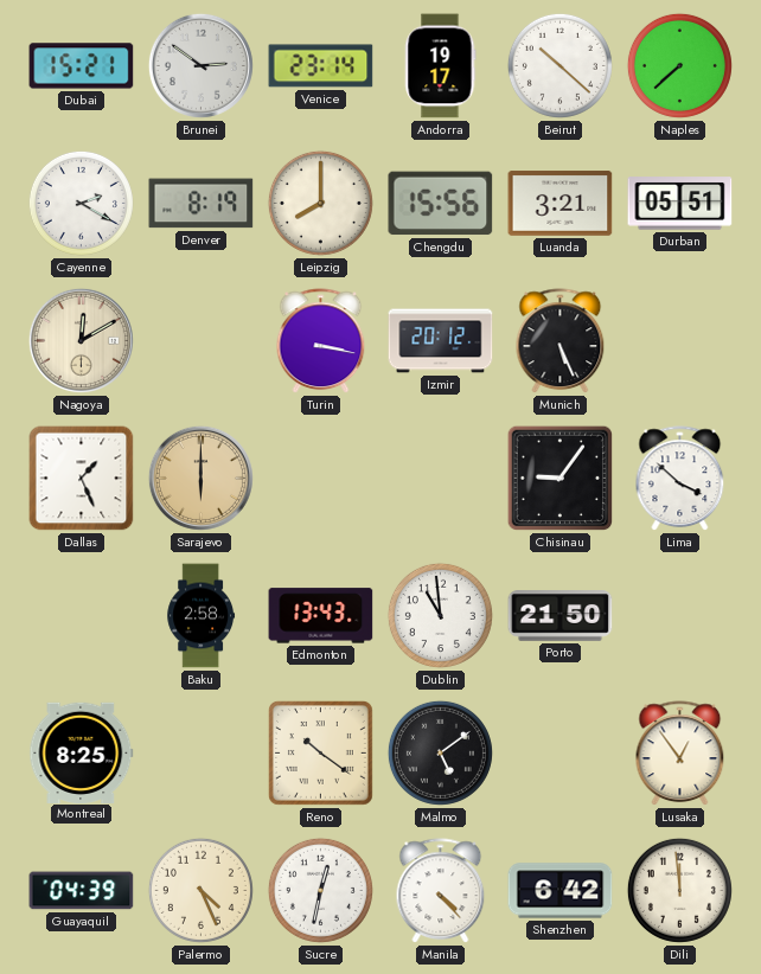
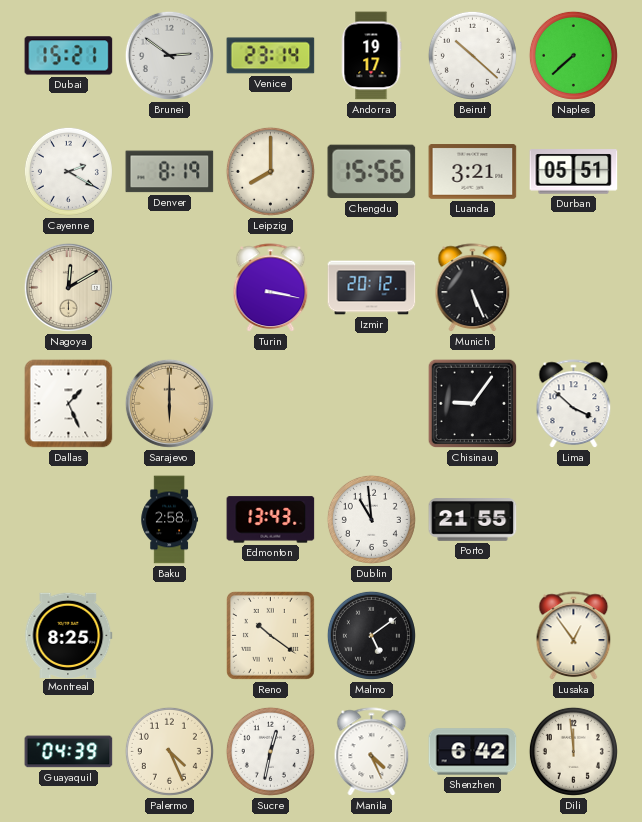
Porto: 21:50 -> 21:55
Manila: 4:23 -> 4:26
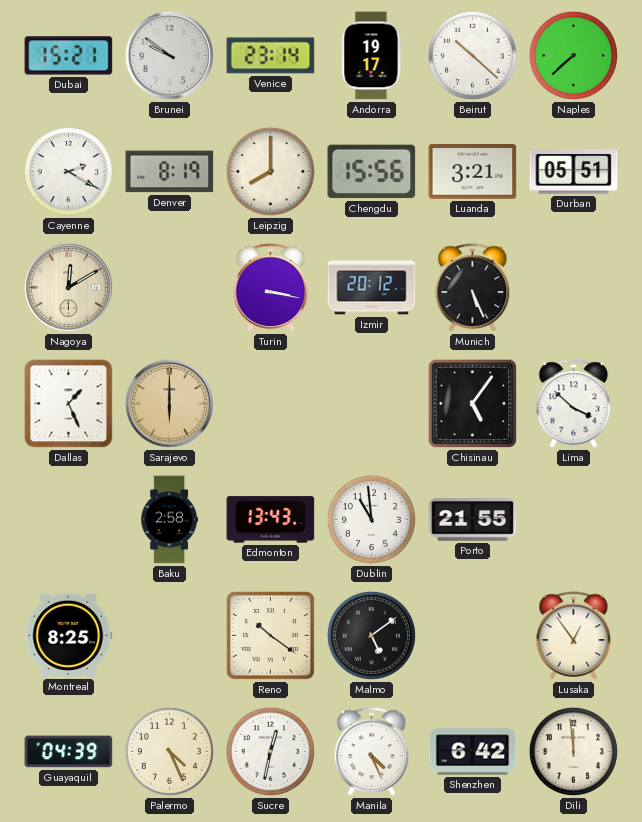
Brunei: 2:51 -> 9:51
Chisinau: 9:06 -> 5:06
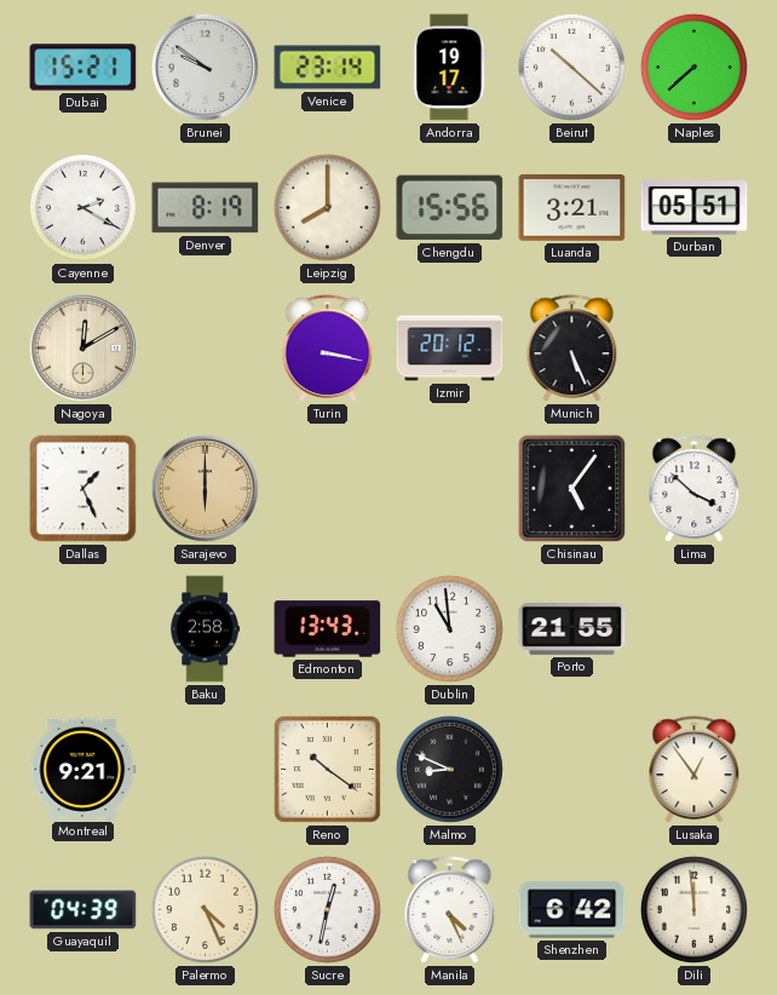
Montreal: 8:25 -> 9:21
Malmo: 5:09 -> 8:49
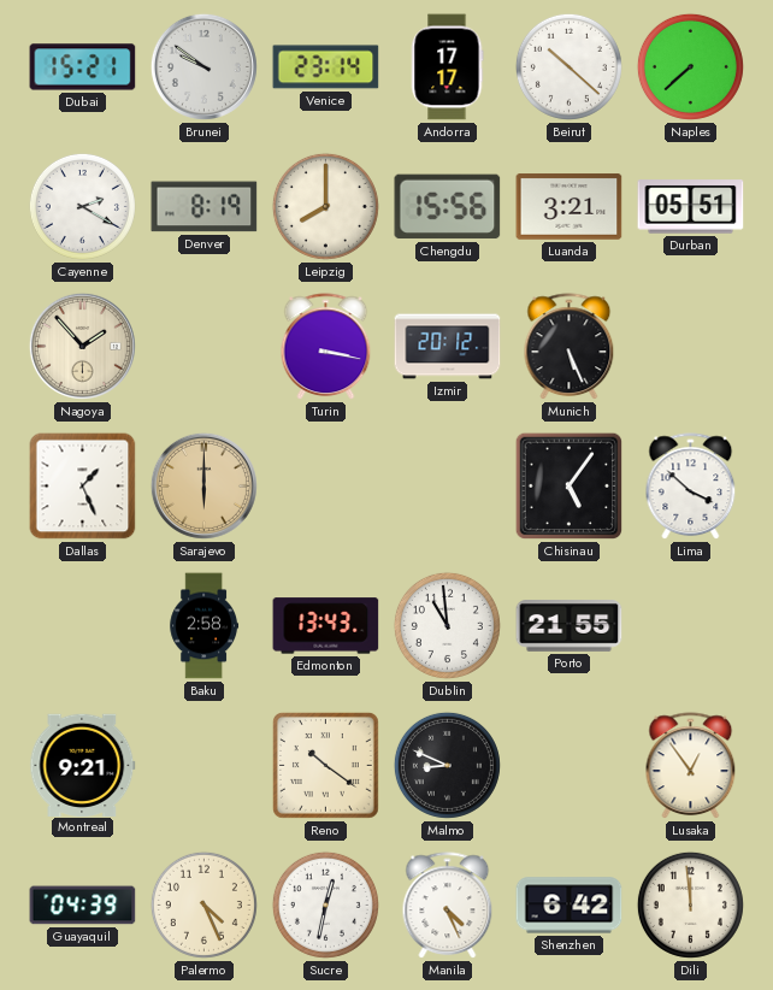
Andorra: 19:17 -> 17:17
Nagoya: 12:10 -> 1:53
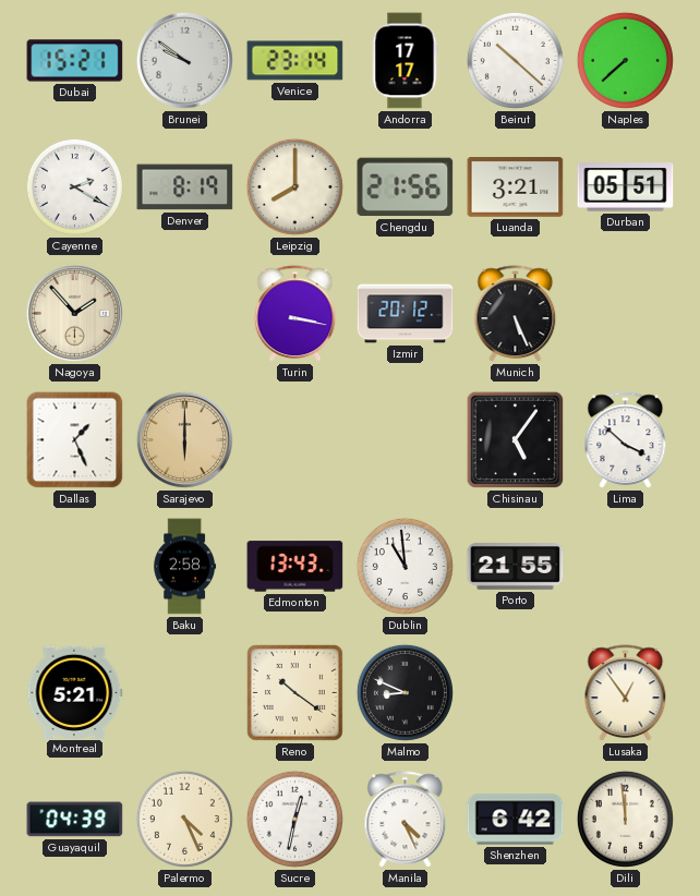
Chengdu: 15:56 -> 21:56
Montreal: 9:21 -> 5:21
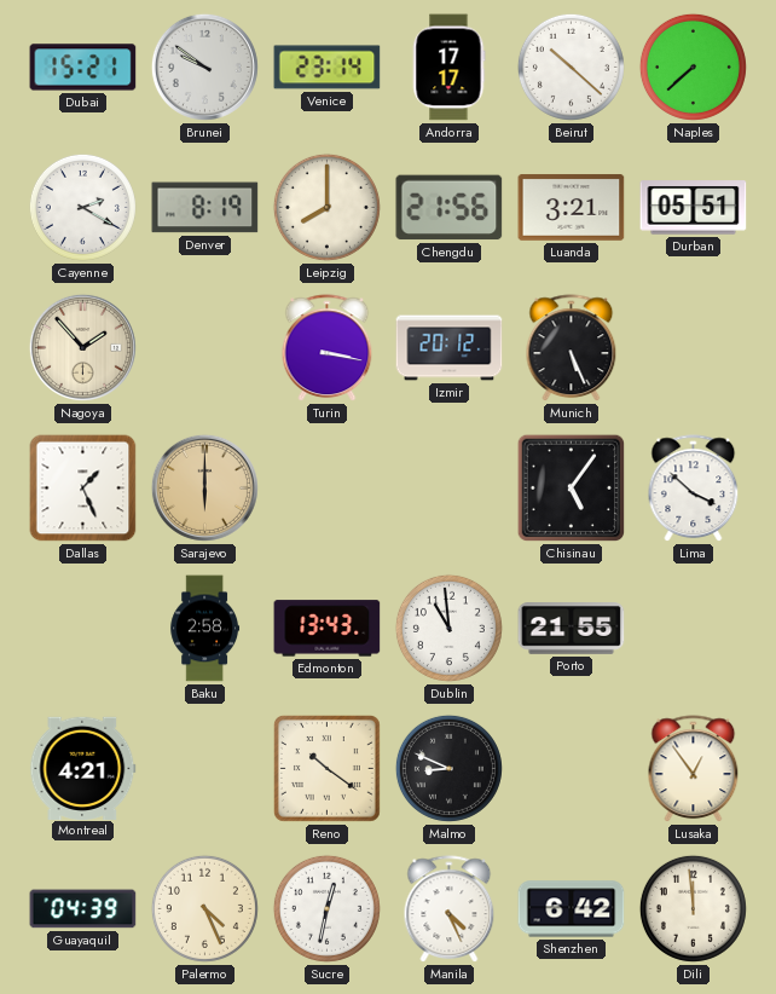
Montreal: 5:21 -> 4:21
